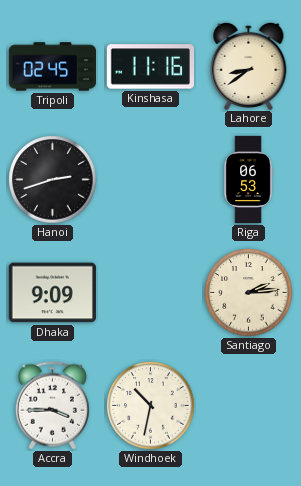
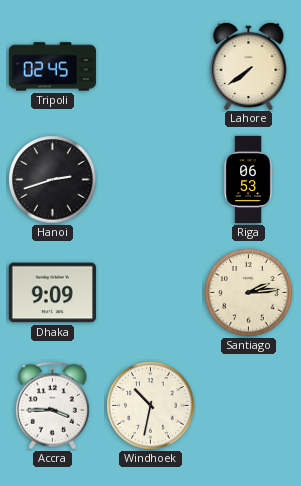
Kinshasa: 11:16 -> none
Lahore: 8:39 -> 7:39
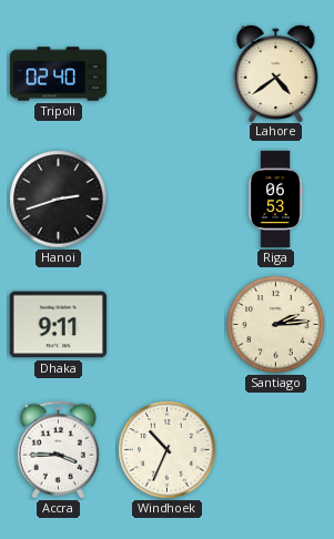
Tripoli: 02:45 -> 02:40
Lahore: 7:39 -> 4:39
Dhaka: 9:09 -> 9:11
Windhoek: 10:32 -> 10:34
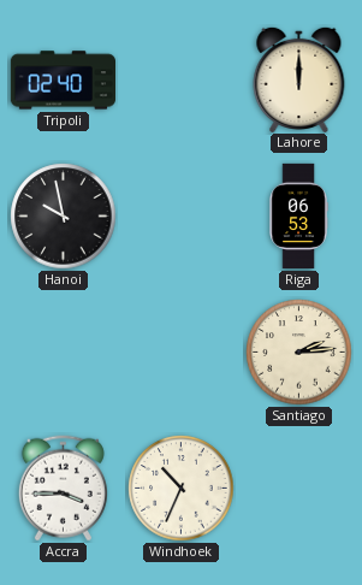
Lahore: 4:39 -> 12:00
Hanoi: 2:42 -> 9:58
Dhaka: 9:11 -> none
